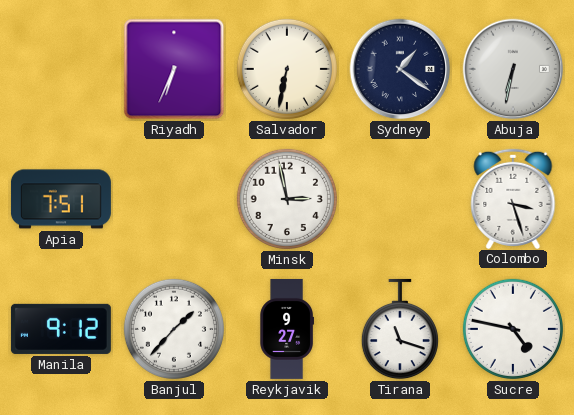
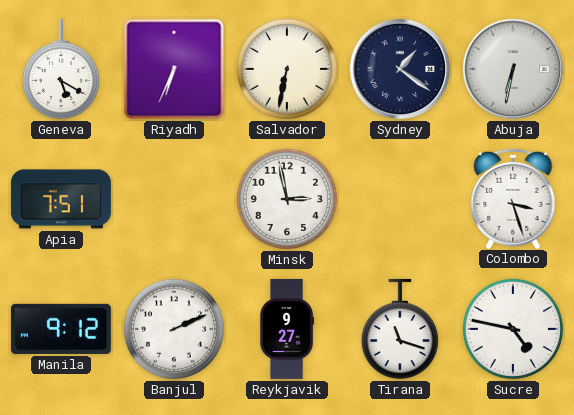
Geneva: none -> 5:20
Banjul: 1:37 -> 2:11
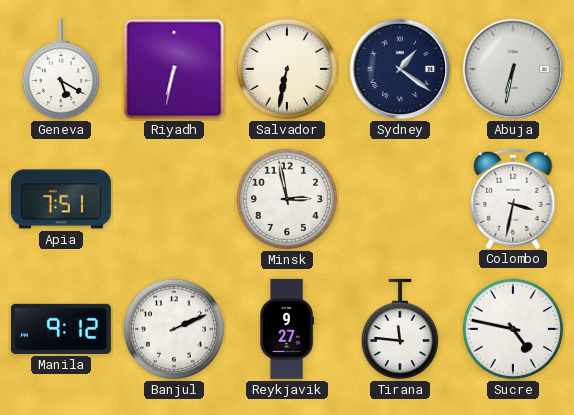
Riyadh: 6:34 -> 6:32
Colombo: 3:27 -> 3:32
Tirana: 11:18 -> 11:46
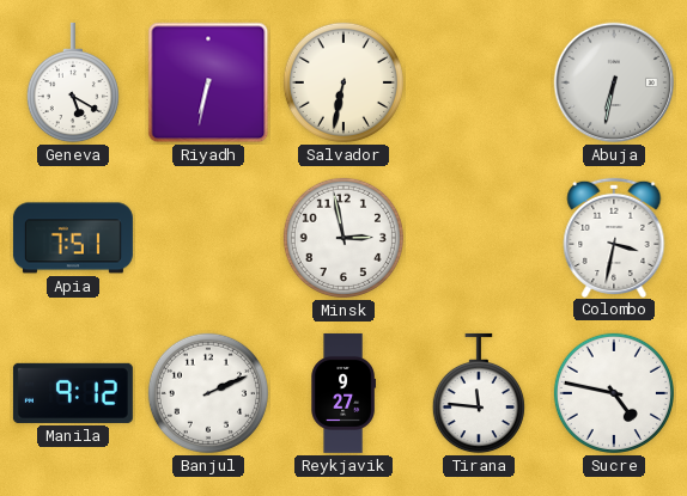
Sydney: 1:21 -> none
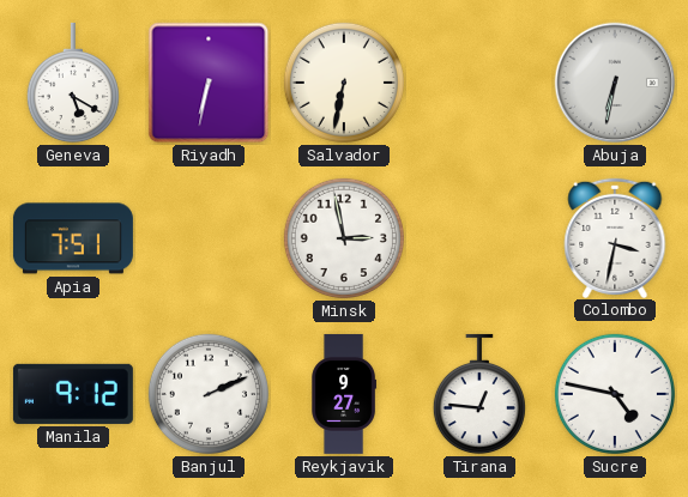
Tirana: 11:46 -> 12:46
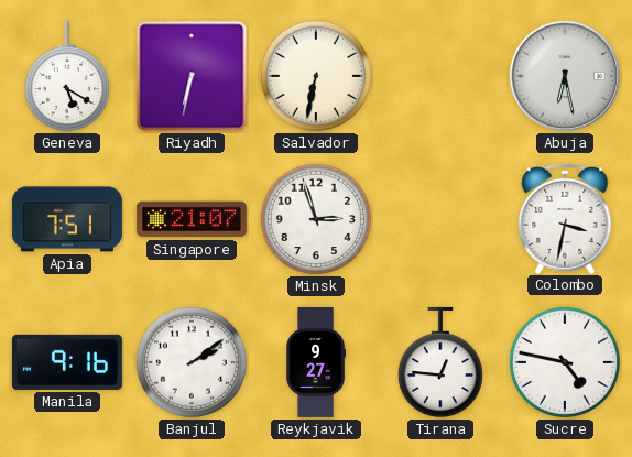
Abuja: 6:32 -> 6:28
Singapore: none -> 21:07
Minsk: 2:58 -> 2:57
Manila: 9:12 -> 9:16
Banjul: 2:11 -> 2:09
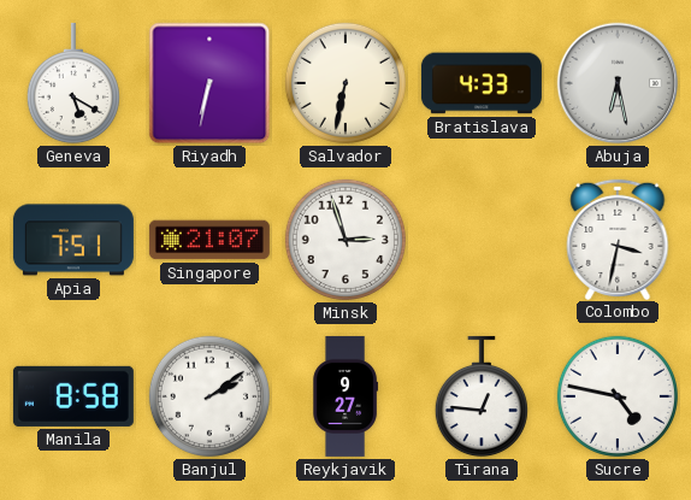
Bratislava: none -> 4:33
Manila: 9:16 -> 8:58
